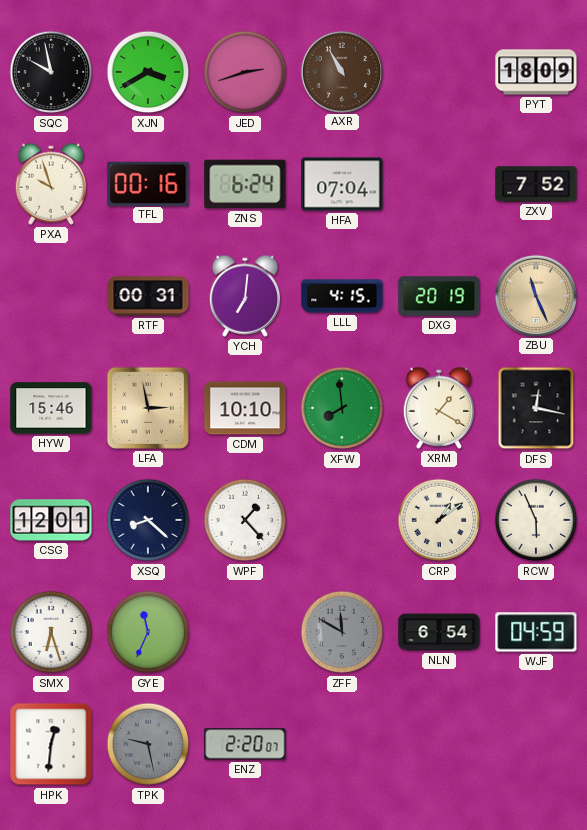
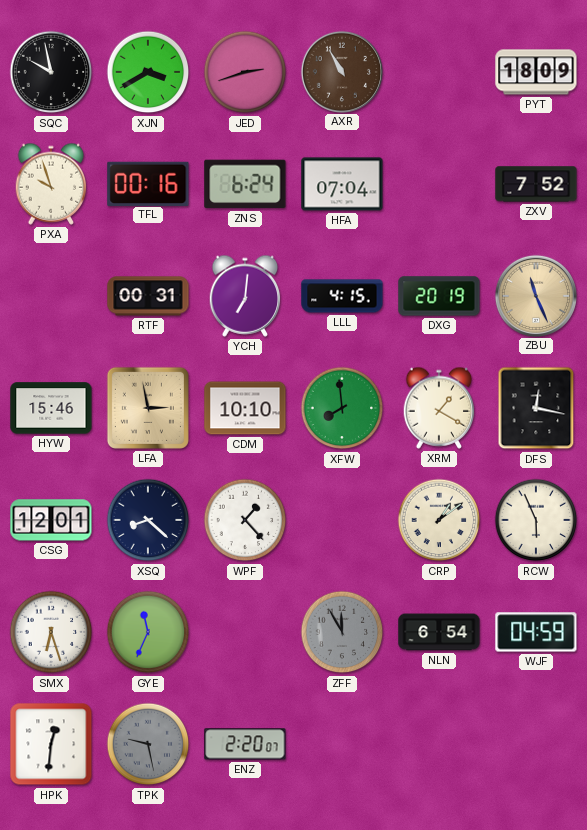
ZFF: 11:50 -> 11:55
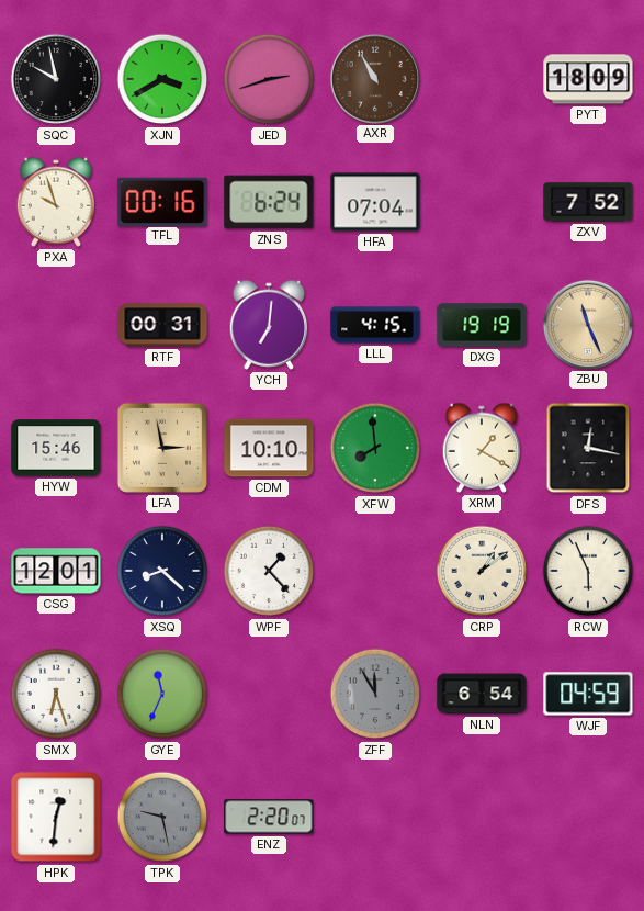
DXG: 20:19 -> 19:19
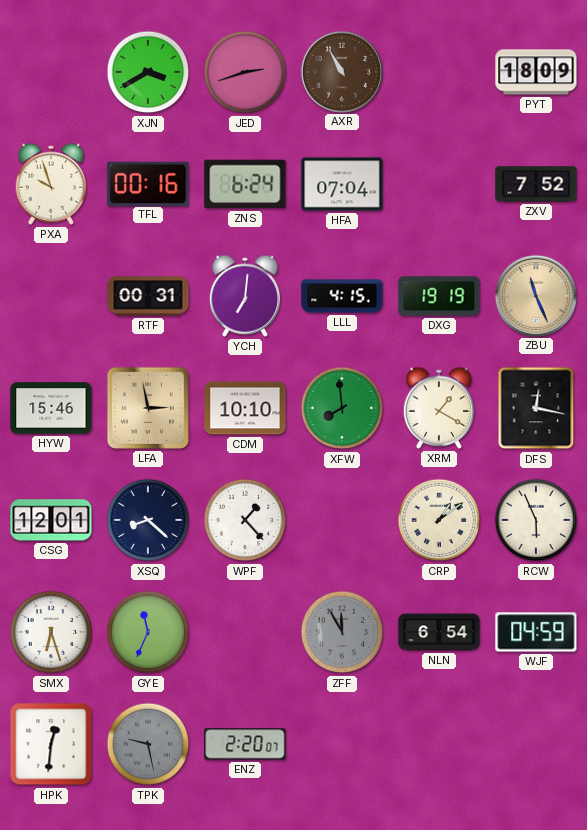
SQC: 9:58 -> none
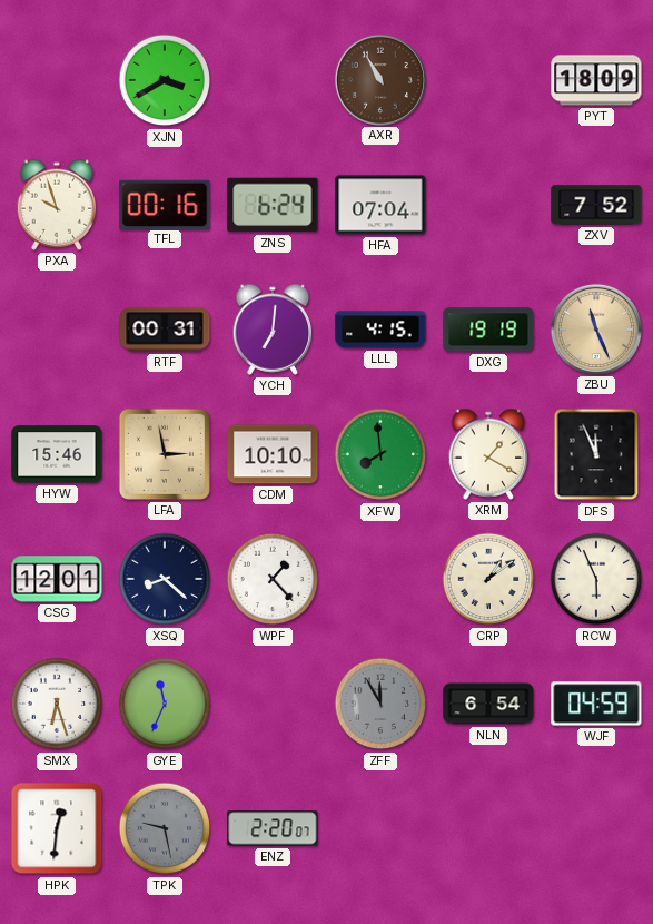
JED: 2:42 -> none
DFS: 12:17 -> 11:56
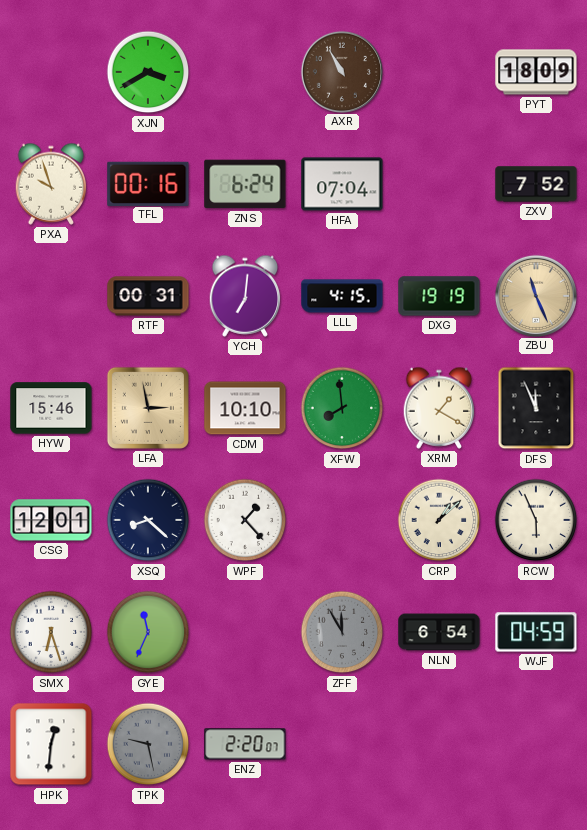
CRP: 1:09 -> 1:08
